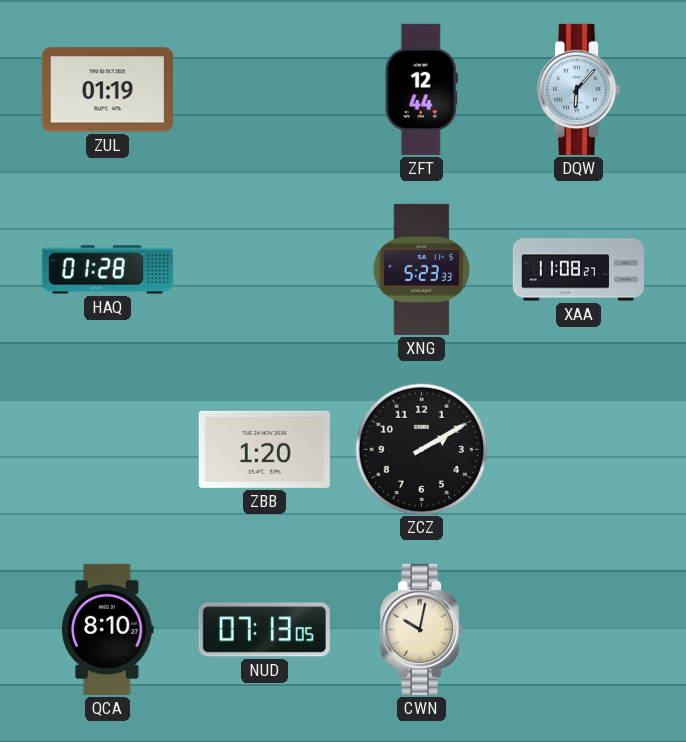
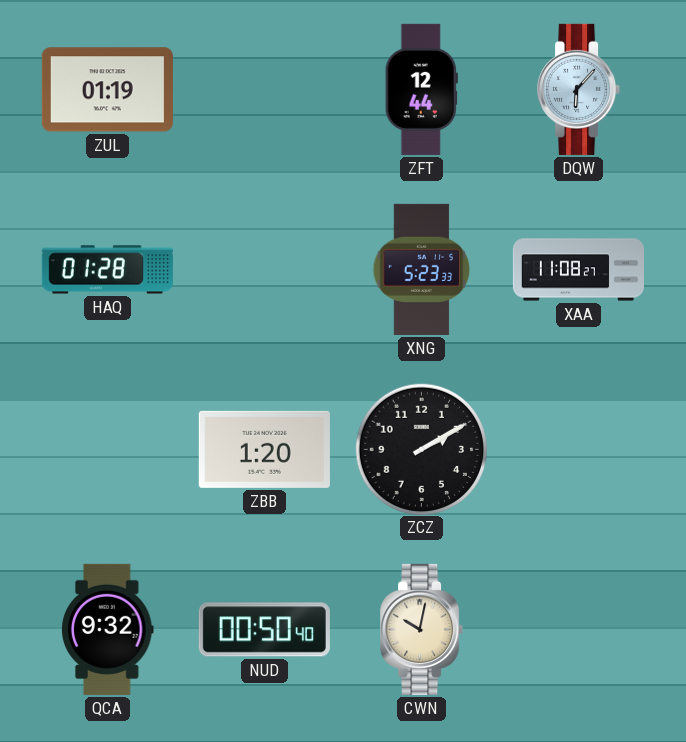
QCA: 8:10 -> 9:32
NUD: 07:13 -> 00:50
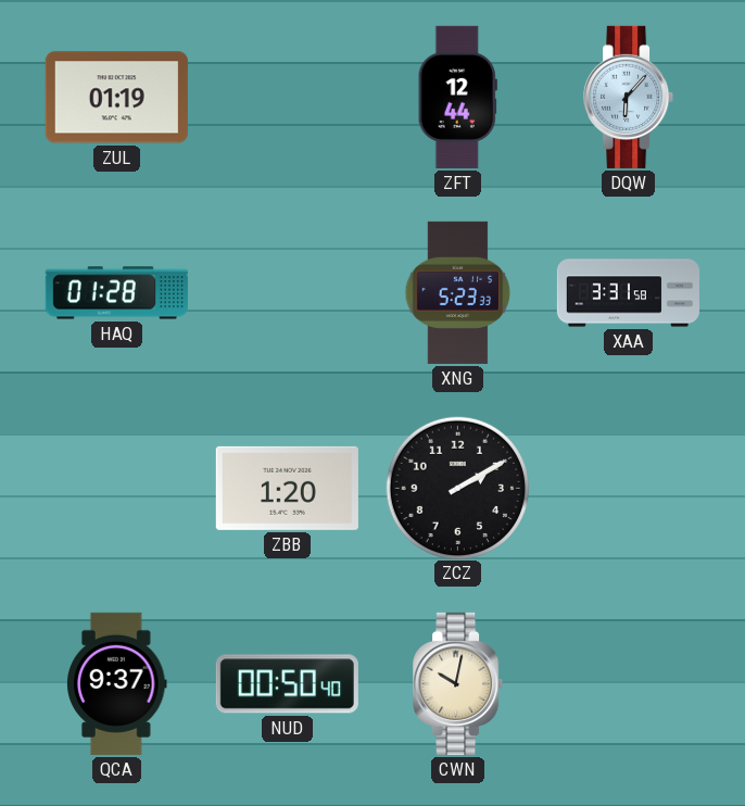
XAA: 11:08 -> 3:31
QCA: 9:32 -> 9:37
